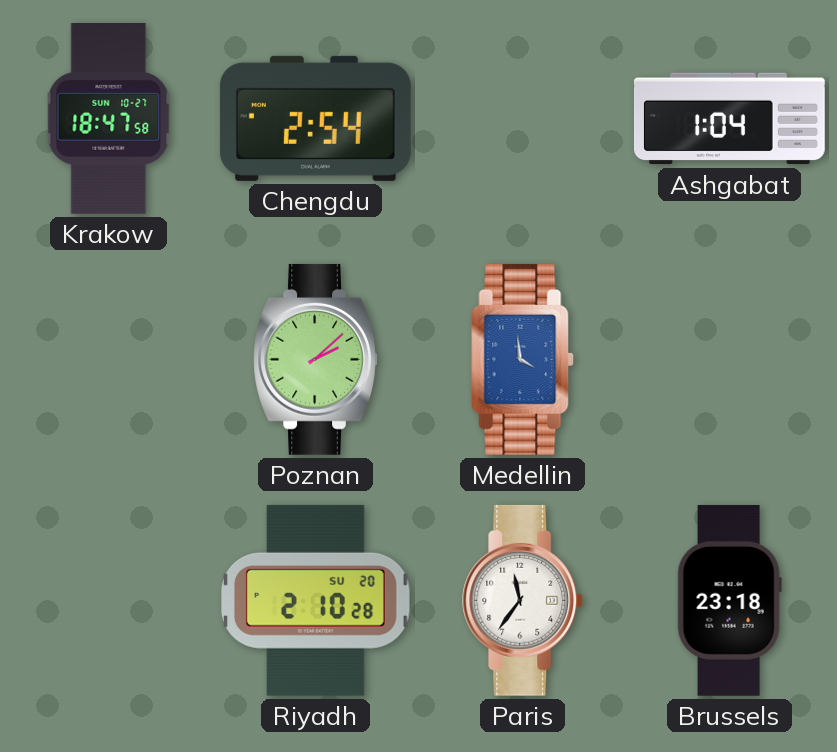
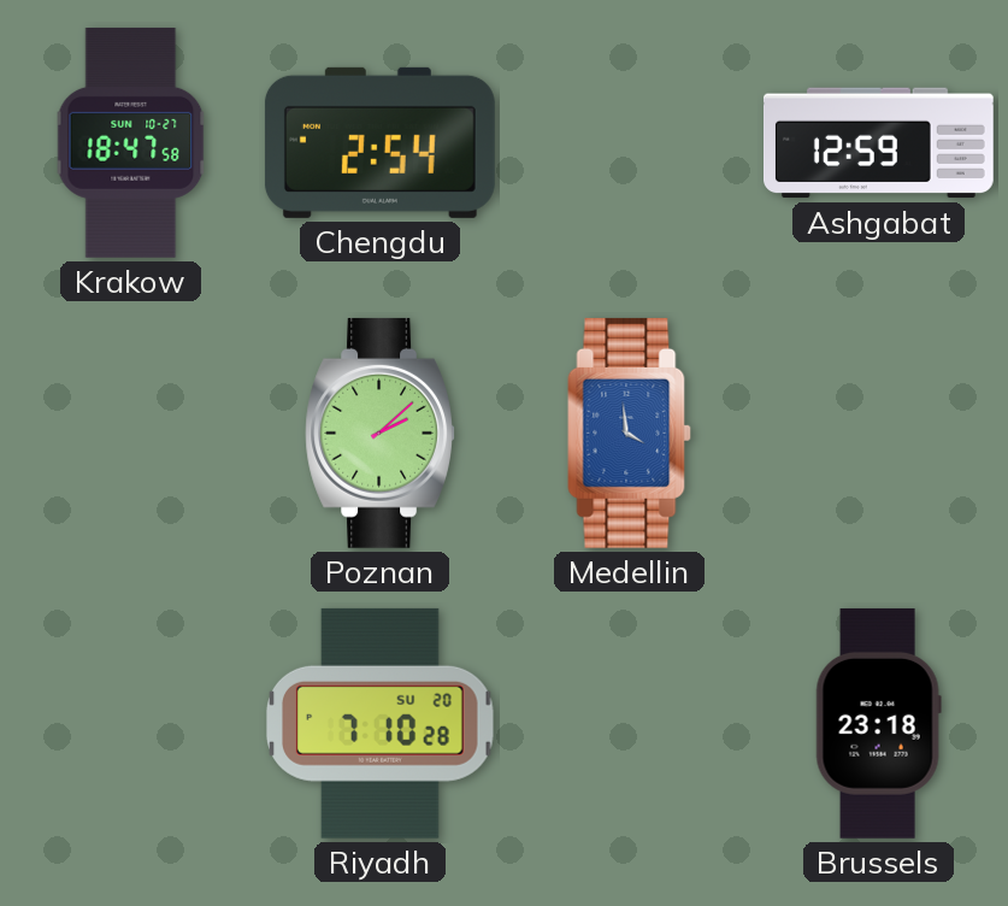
Ashgabat: 1:04 -> 12:59
Riyadh: 2:10 -> 7:10
Paris: 11:36 -> none
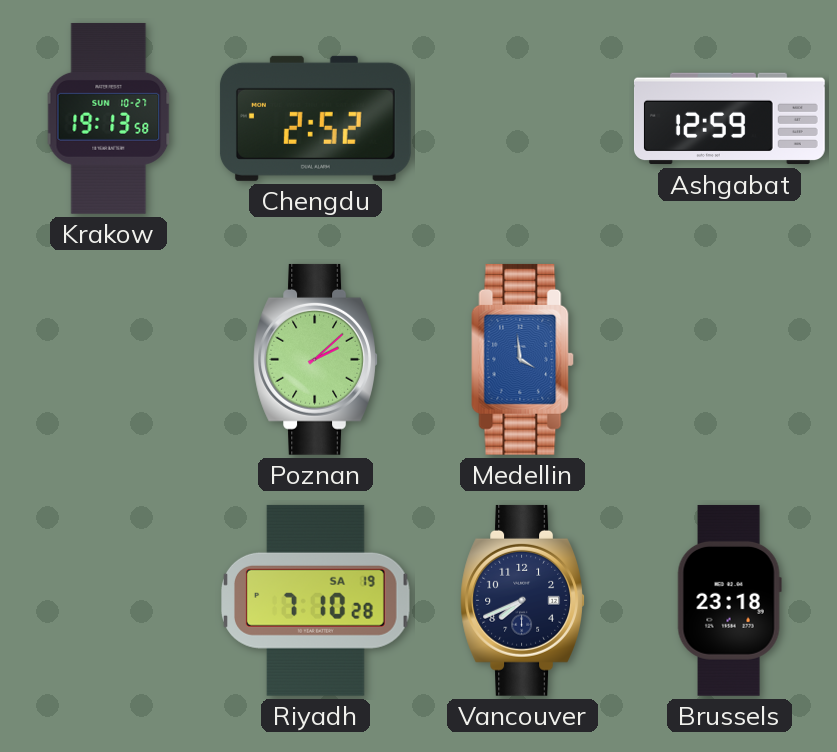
Krakow: 18:47 -> 19:13
Chengdu: 2:54 -> 2:52
Riyadh date: SU 20 -> SA 19
Vancouver: none -> 7:41
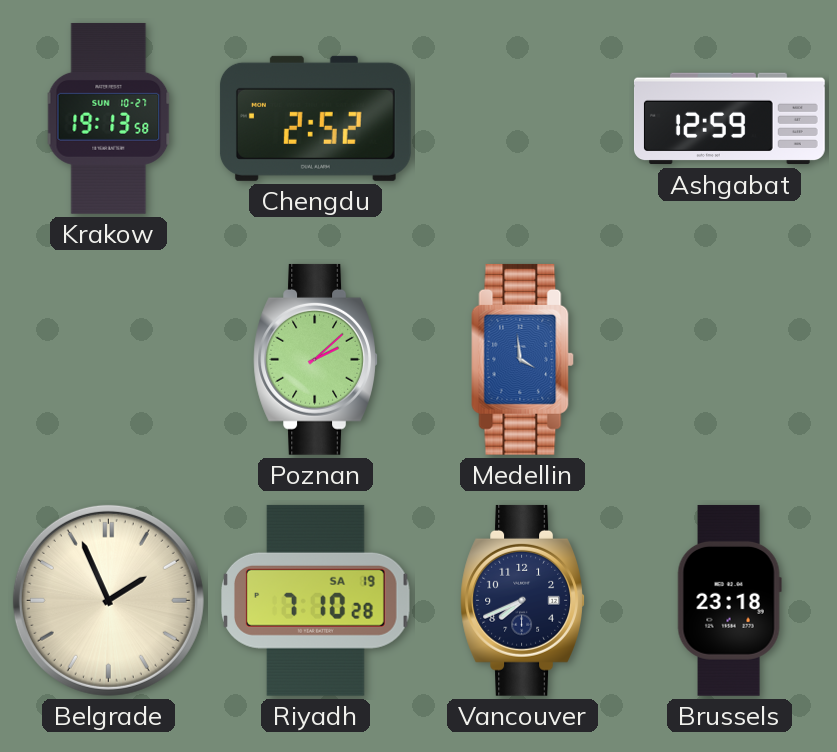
Belgrade: none -> 1:56
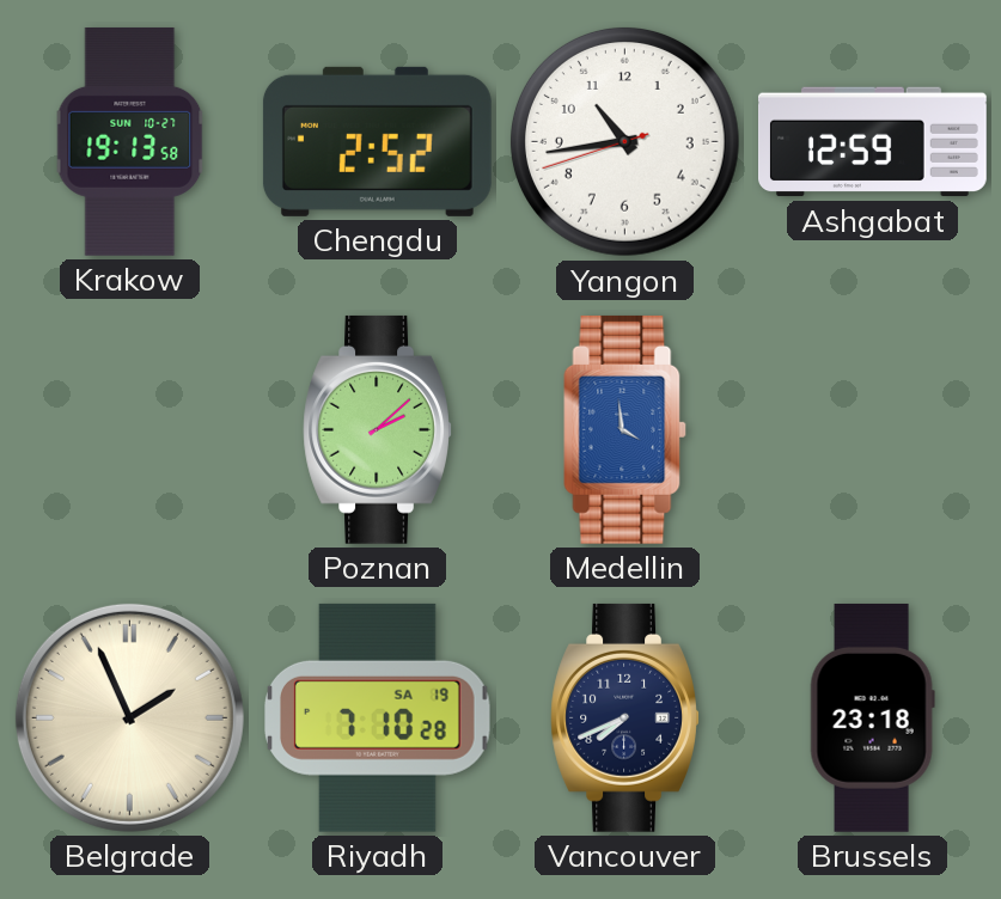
Yangon: none -> 10:43
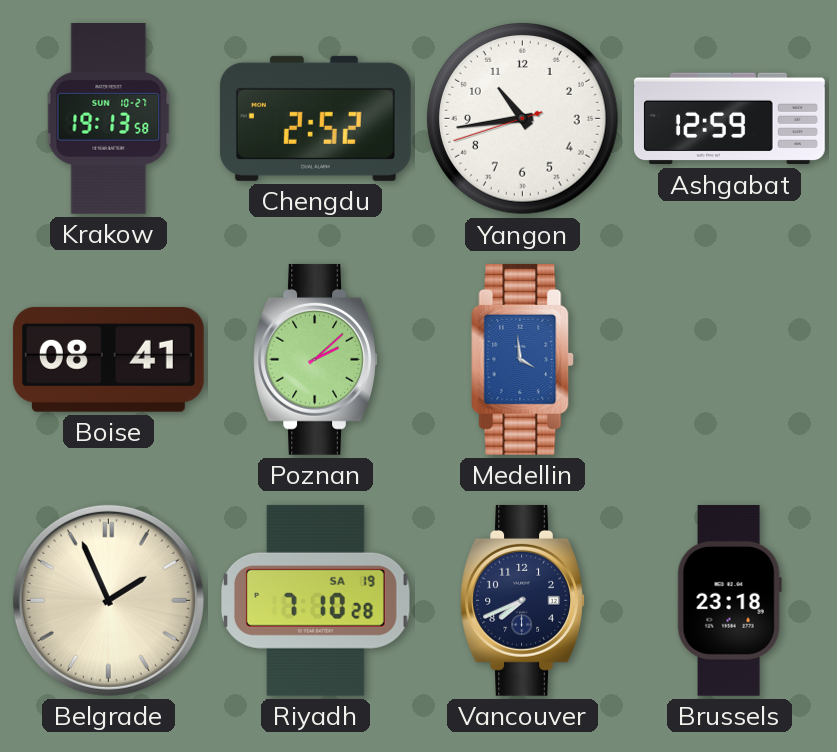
Boise: none -> 08:41
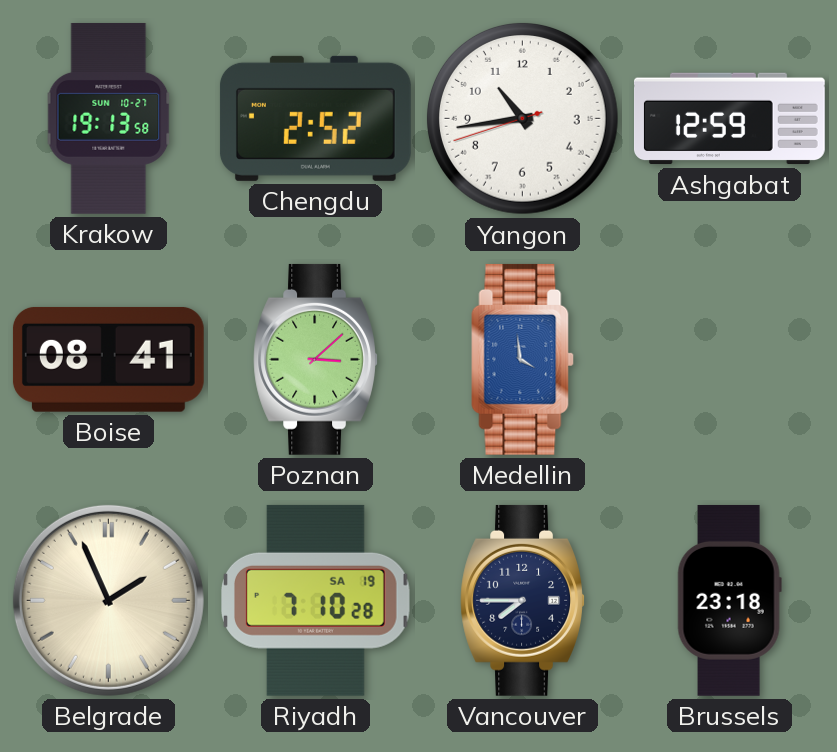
Poznan: 2:08 -> 3:08
Vancouver: 7:41 -> 7:45
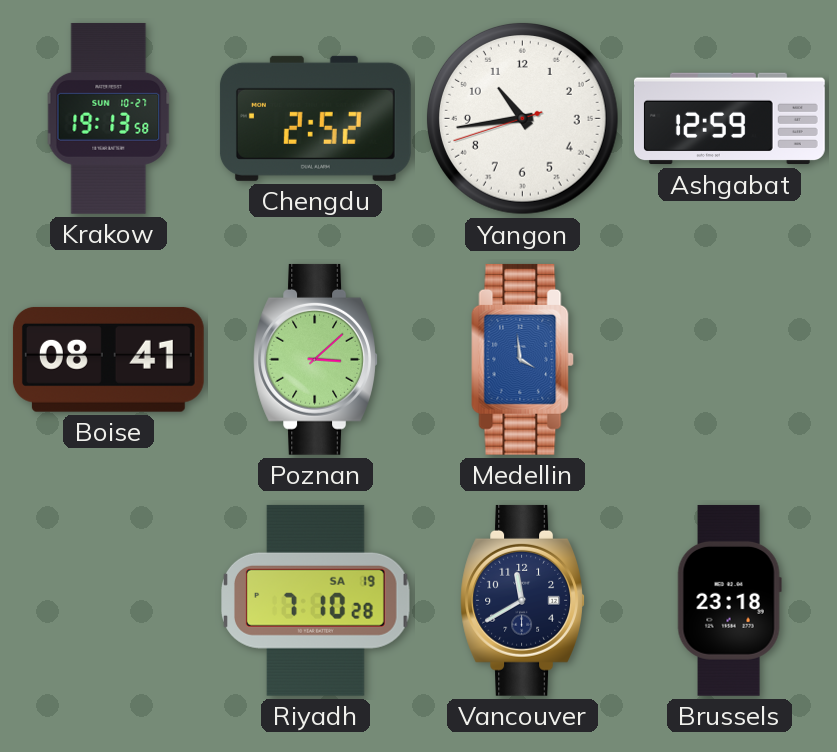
Belgrade: 1:56 -> none
Vancouver: 7:45 -> 11:40
